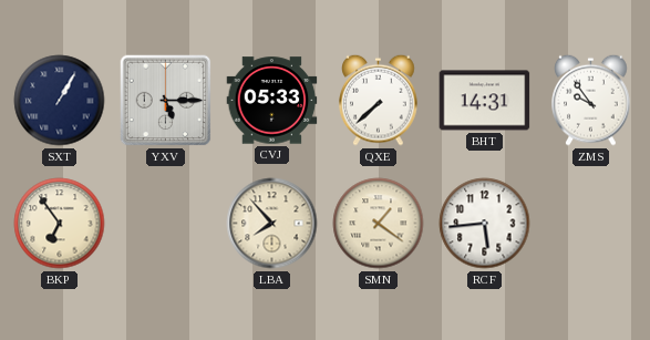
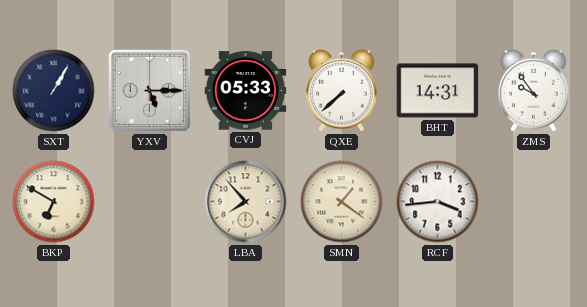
BKP: 6:54 -> 6:50
RCF: 5:44 -> 3:44
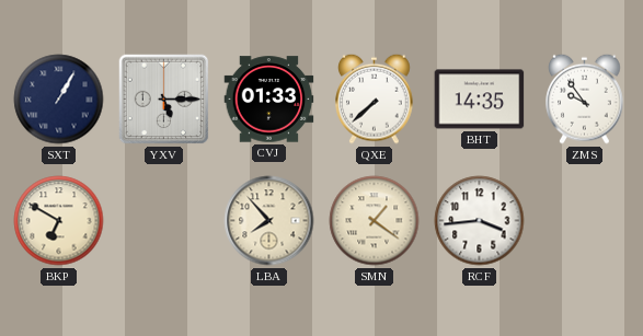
CVJ: 05:33 -> 01:33
BHT: 14:31 -> 14:35
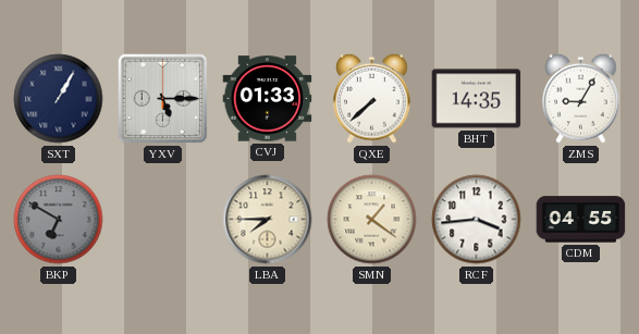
ZMS: 9:54 -> 9:05
BKP dial: cream -> grey
LBA: 7:53 -> 7:45
CDM: none -> 04:55
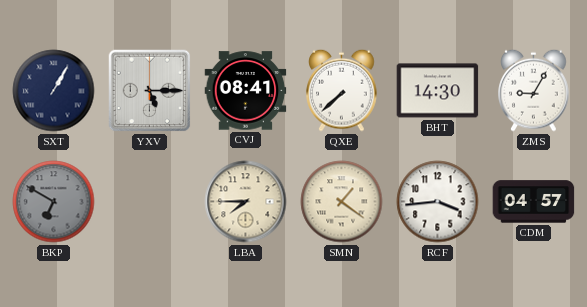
CVJ: 01:33 -> 08:41
BHT: 14:35 -> 14:30
CDM: 04:55 -> 04:57
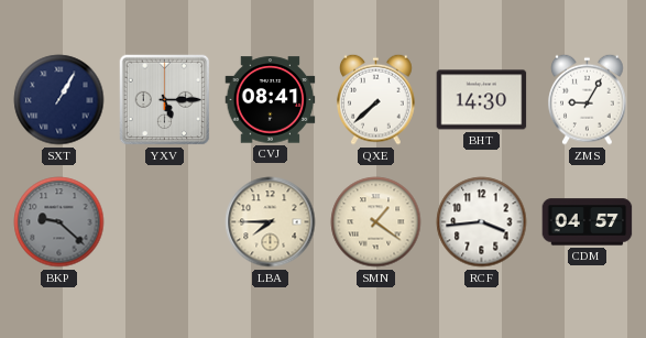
BKP: 6:50 -> 9:22
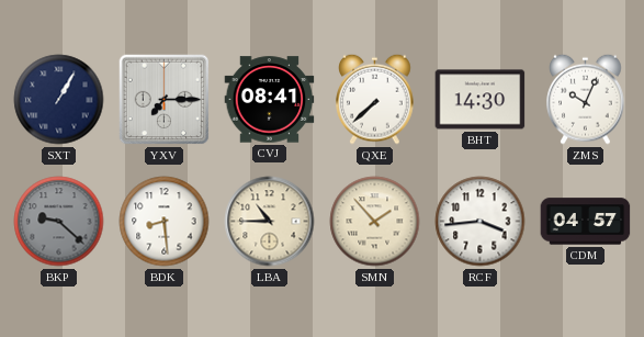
YXV: 5:15 -> 7:15
ZMS: 9:05 -> 10:04
BDK: none -> 8:29
LBA: 7:45 -> 10:45
SMN: 1:21 -> 1:53
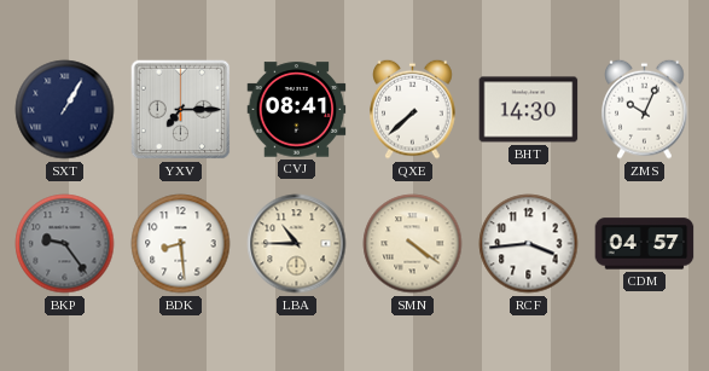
BKP: 9:22 -> 9:24
SMN: 1:53 -> 4:21
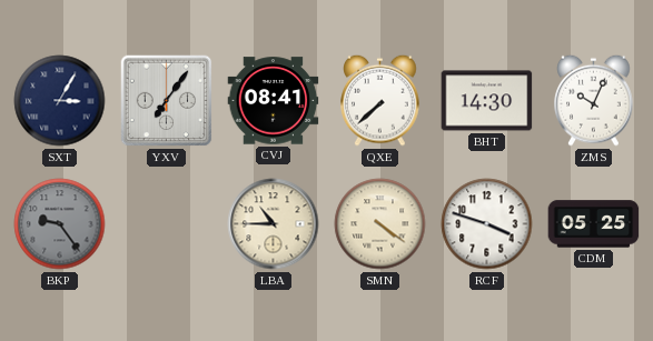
SXT: 1:05 -> 3:05
YXV: 7:15 -> 7:06
BDK: 8:29 -> none
RCF: 3:44 -> 3:48
CDM: 04:57 -> 05:25
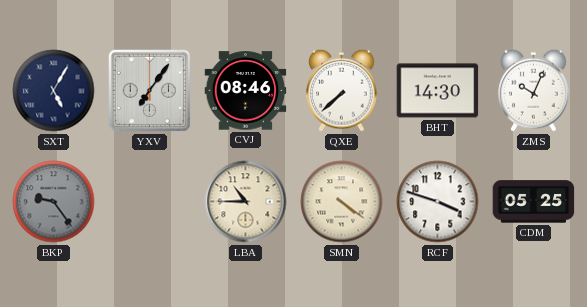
SXT: 3:05 -> 5:05
CVJ: 08:41 -> 08:46
